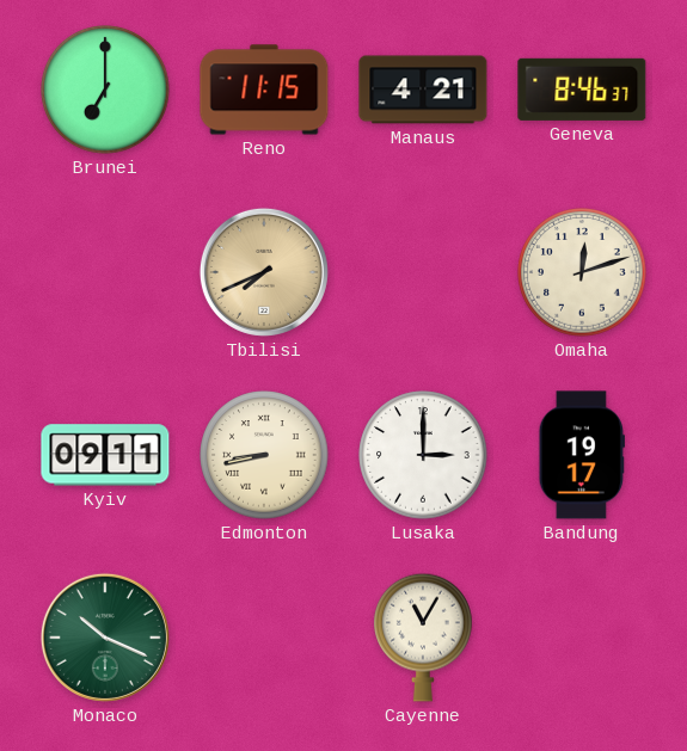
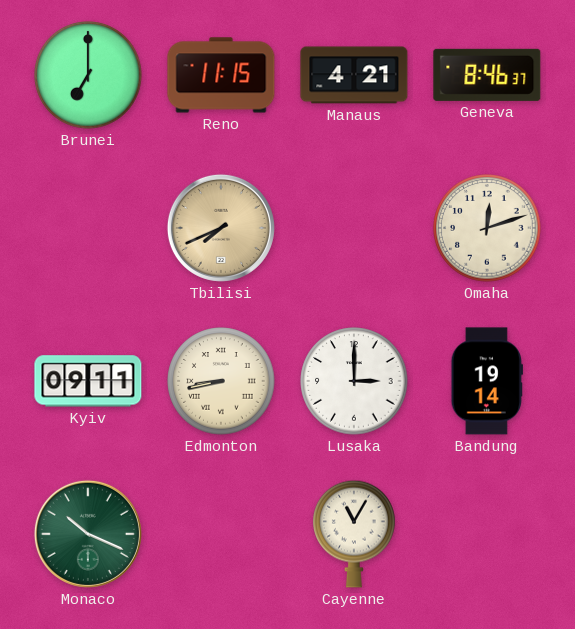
Bandung: 19:17 -> 19:14
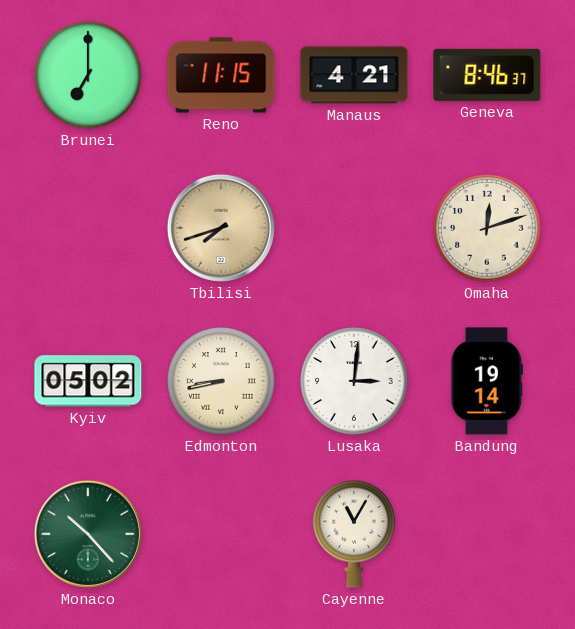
Tbilisi: 7:41 -> 7:42
Kyiv: 09:11 -> 05:02
Lusaka: 3:00 -> 3:01
Monaco: 10:19 -> 10:23
